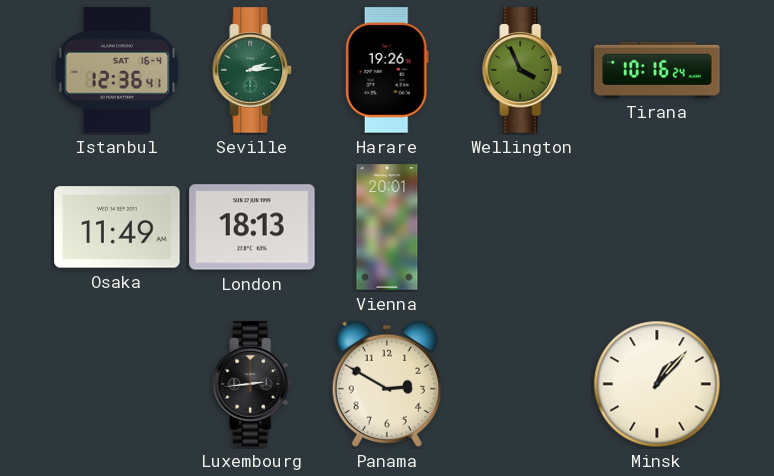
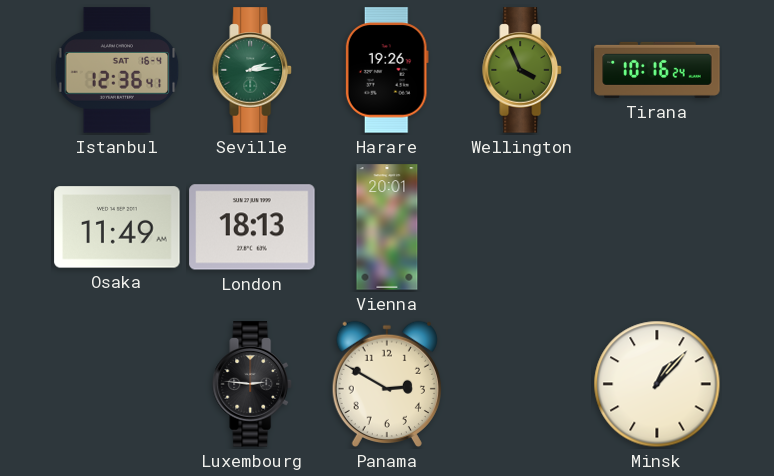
Luxembourg: 2:44 -> 2:46
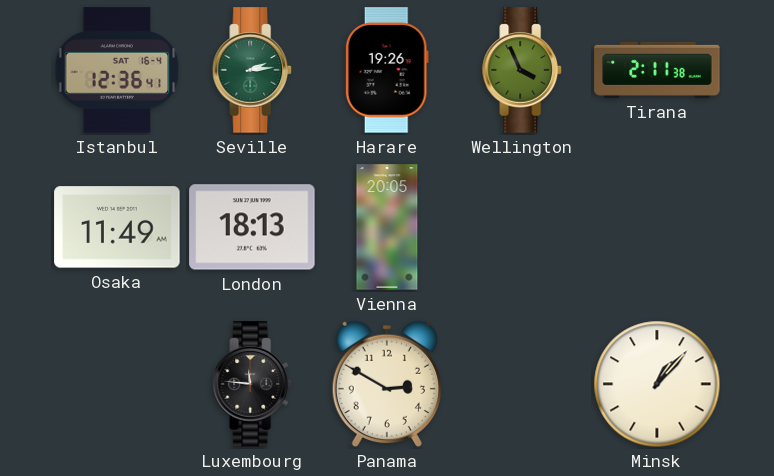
Tirana: 10:16 -> 2:11
Vienna: 20:01 -> 20:05
Luxembourg: 2:46 -> 11:46
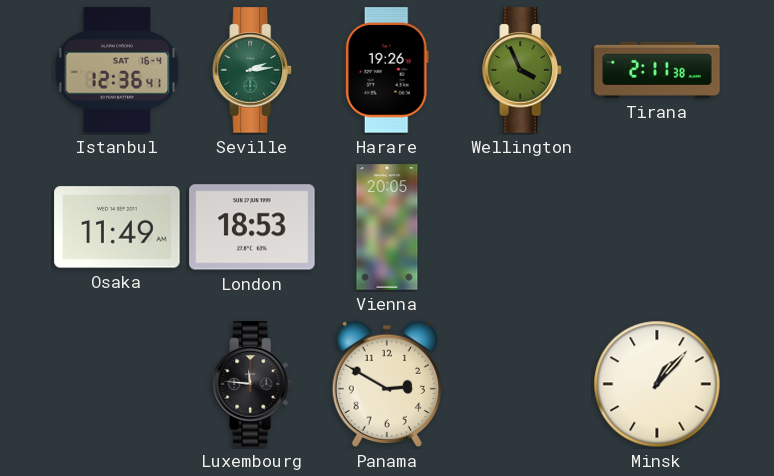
London: 18:13 -> 18:53
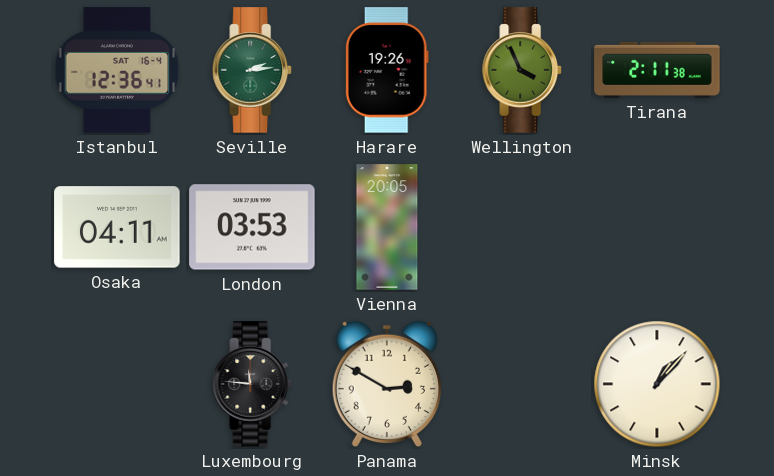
Osaka: 11:49 -> 04:11
London: 18:53 -> 03:53
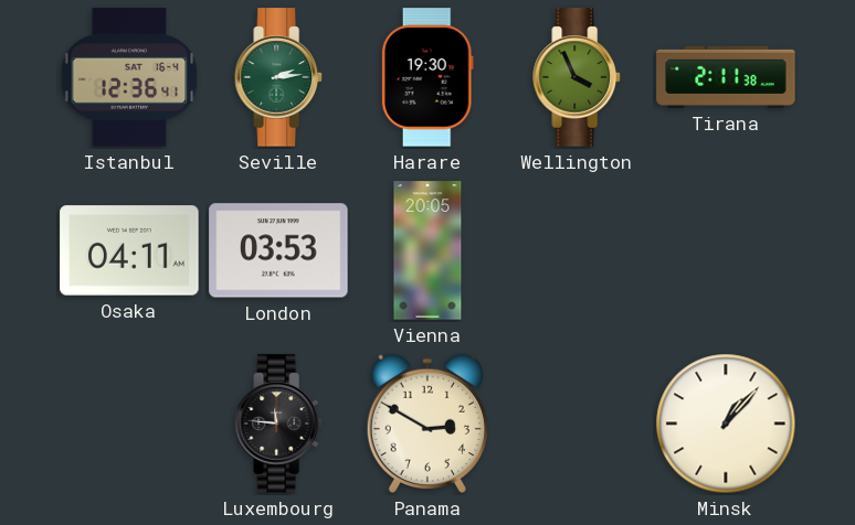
Harare: 19:26 -> 19:30
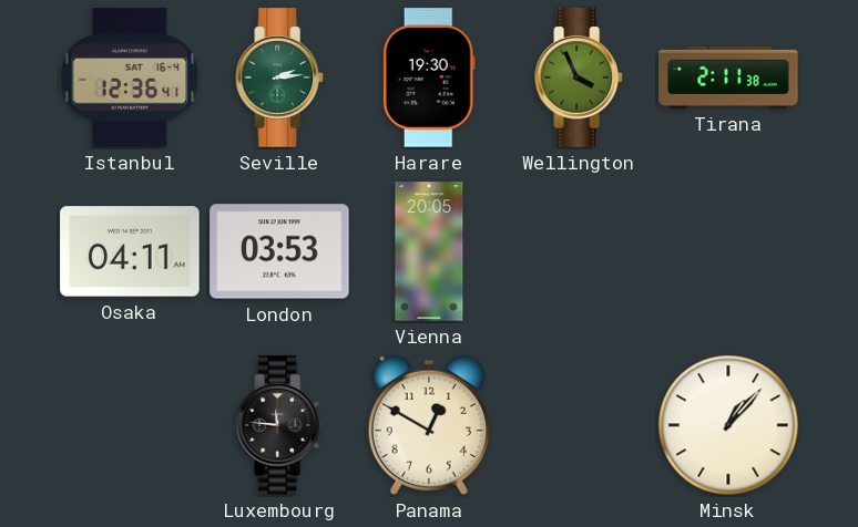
Panama: 2:50 -> 12:50
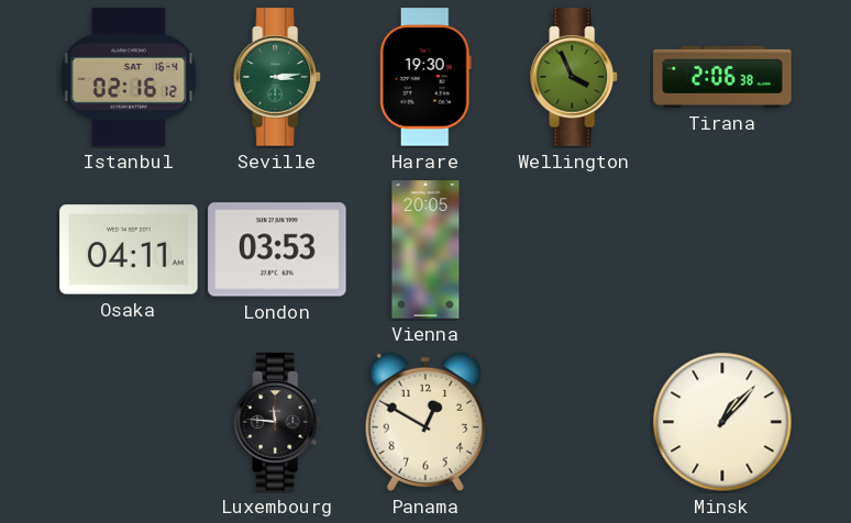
Istanbul: 12:36 -> 02:16
Seville: 2:14 -> 3:14
Tirana: 2:11 -> 2:06
